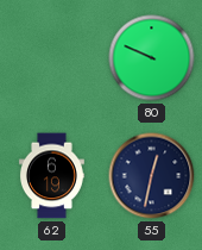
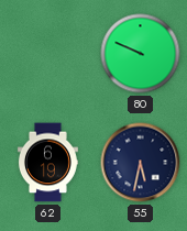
55: 12:32 -> 5:32
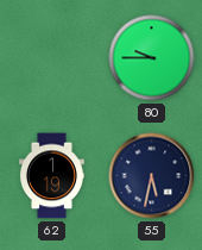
80: 9:49 -> 9:45
62: 6:19 -> 1:19
